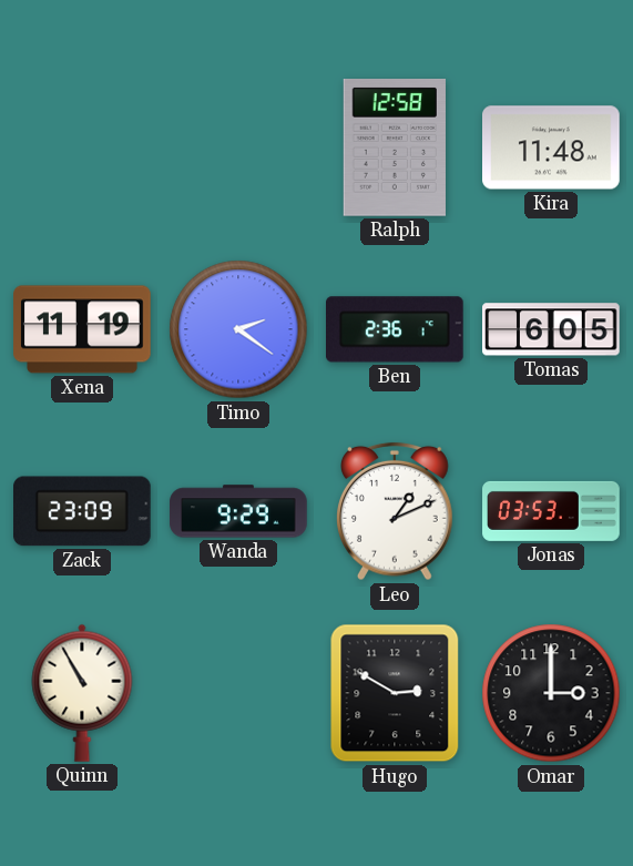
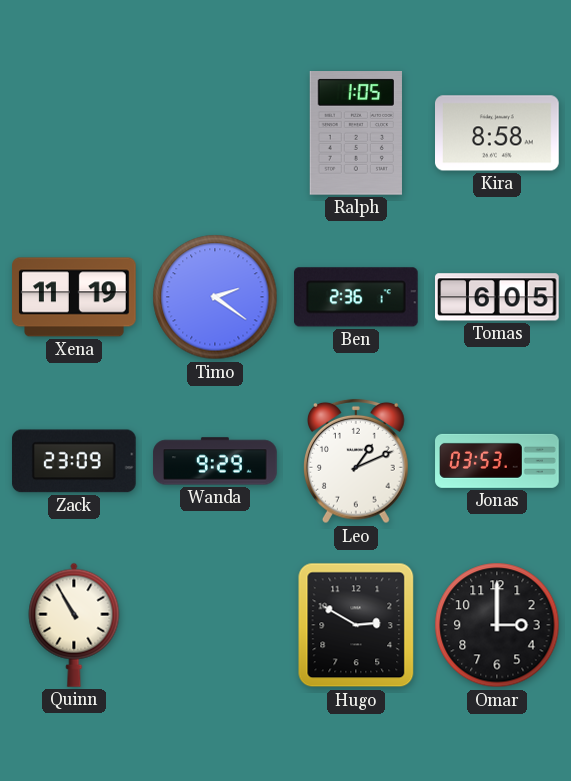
Ralph: 12:58 -> 1:05
Kira: 11:48 -> 8:58
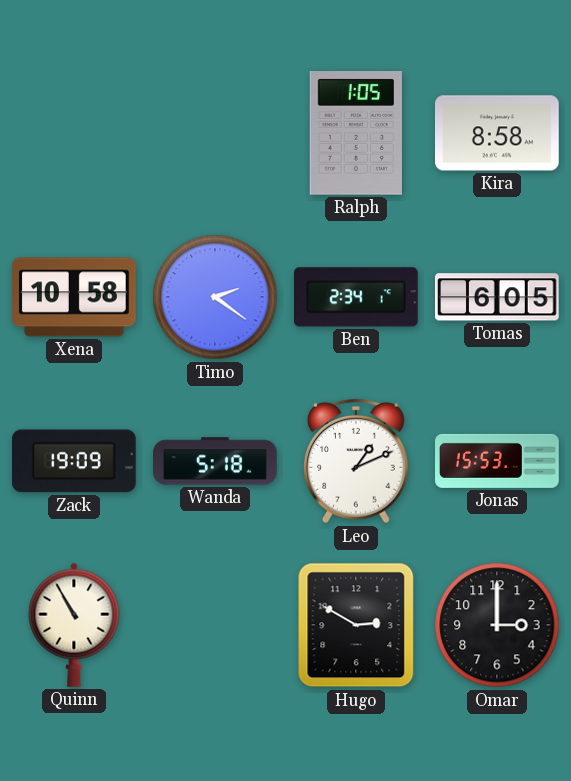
Xena: 11:19 -> 10:58
Ben: 2:36 -> 2:34
Zack: 23:09 -> 19:09
Wanda: 9:29 -> 5:18
Jonas: 03:53 -> 15:53
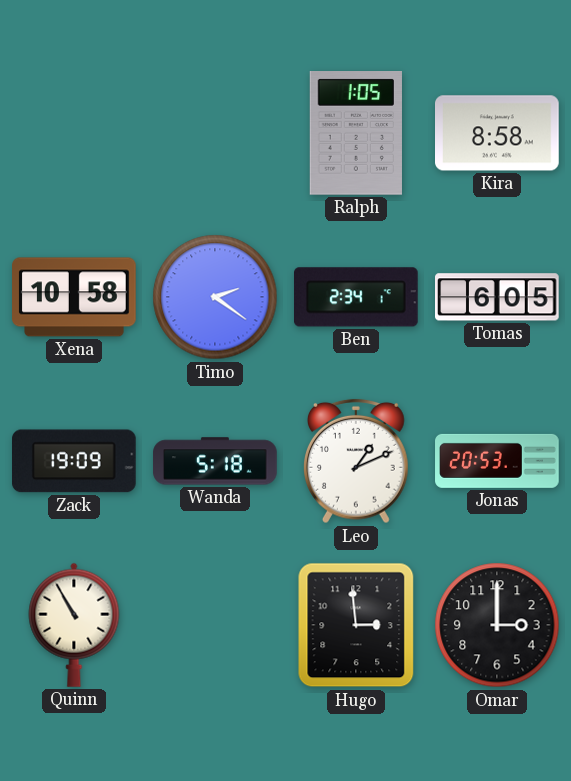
Jonas: 15:53 -> 20:53
Hugo: 2:50 -> 2:59
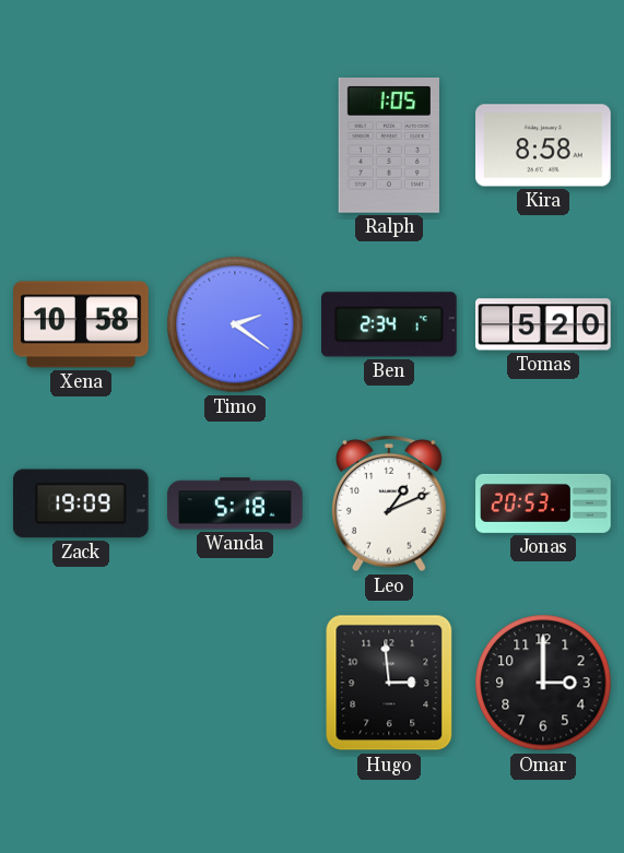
Tomas: 6:05 -> 5:20
Quinn: 10:55 -> none
